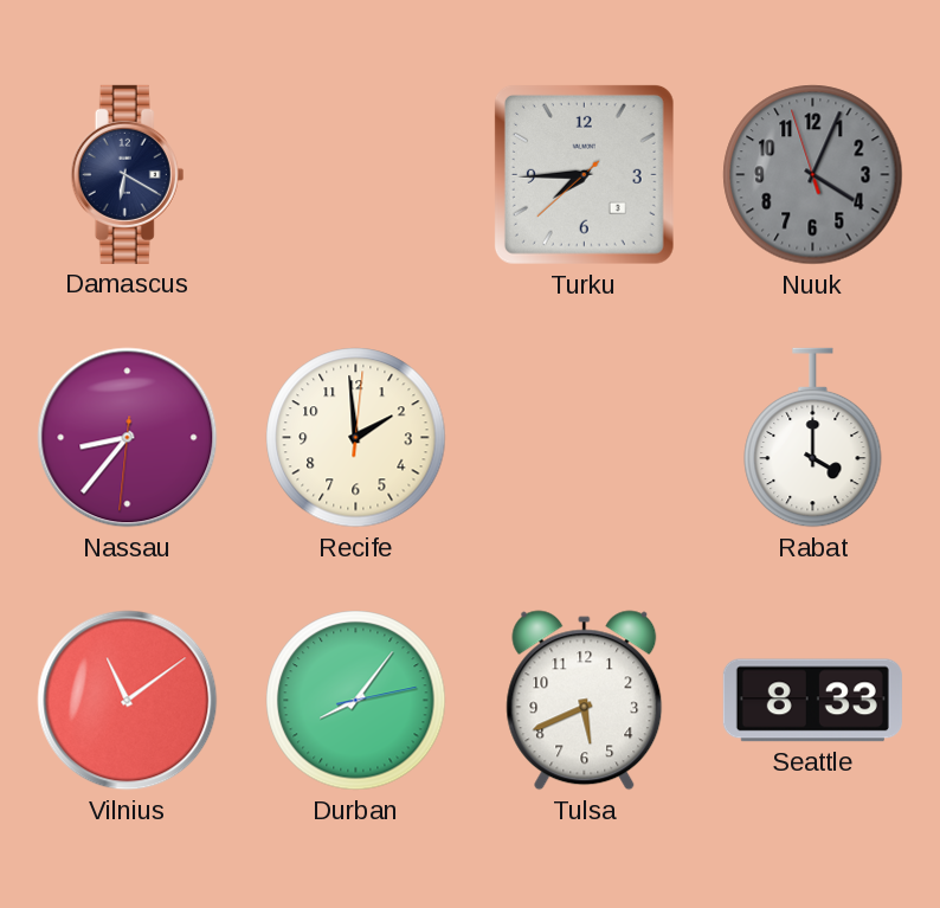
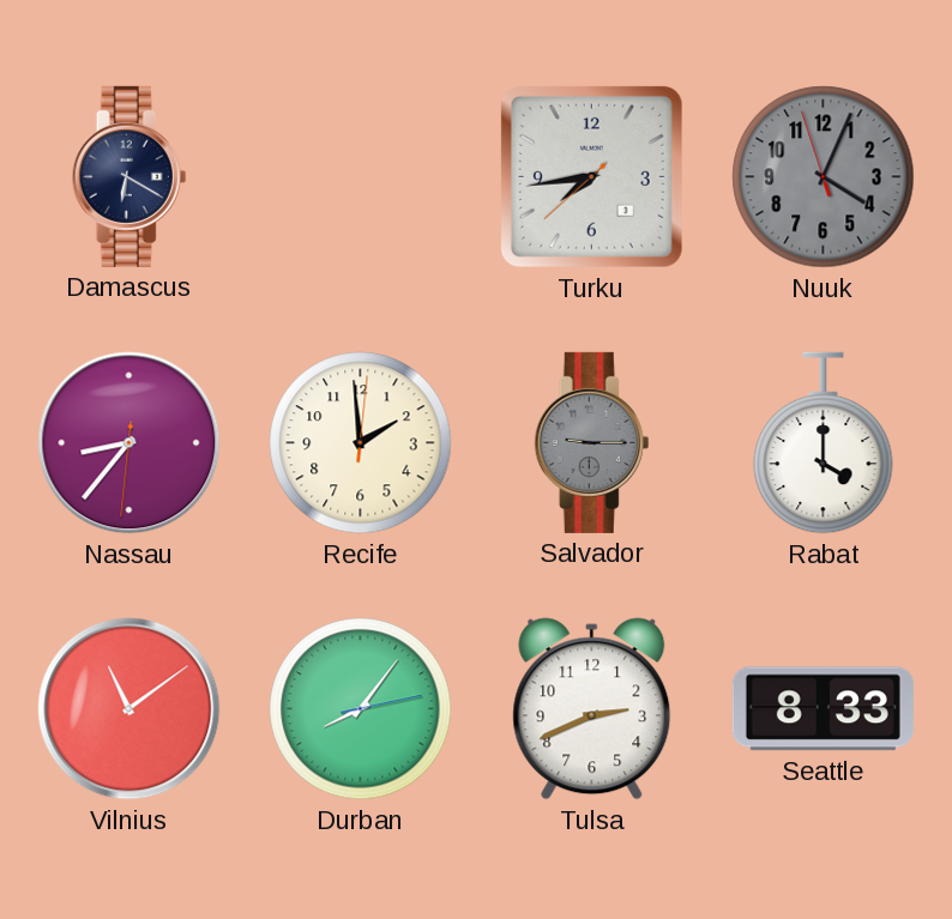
Turku: 7:44 -> 7:43
Salvador: none -> 9:15
Tulsa: 5:41 -> 2:41
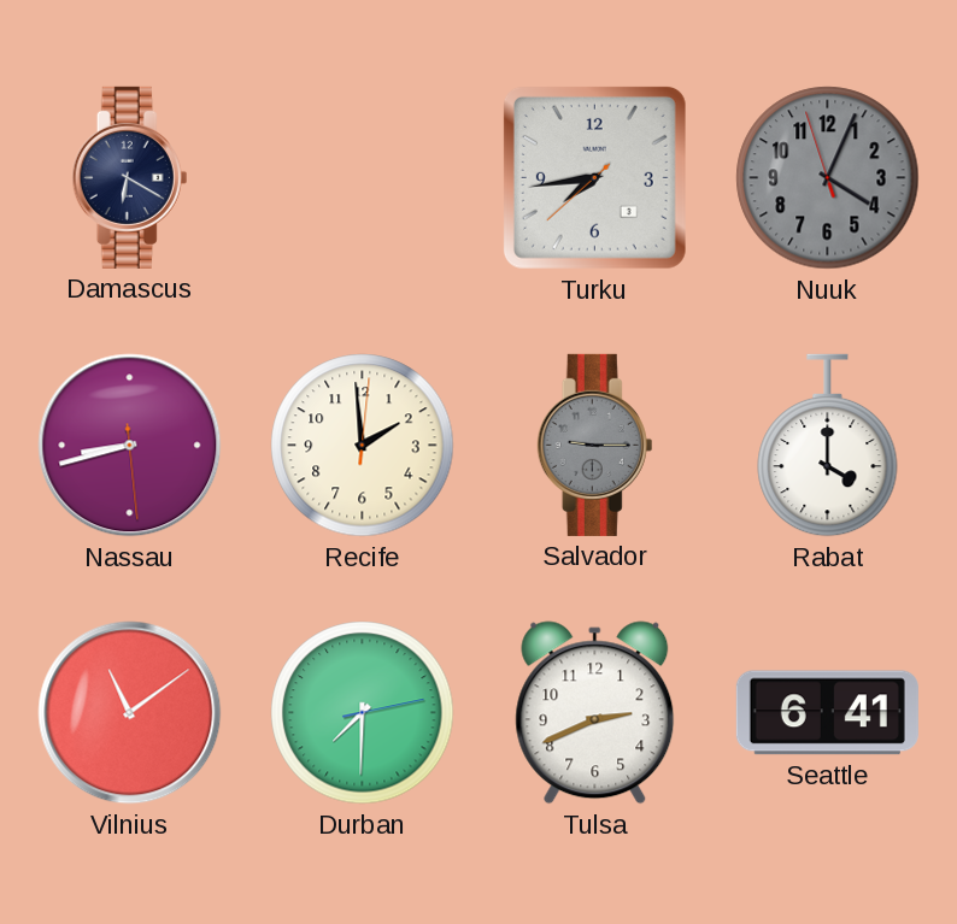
Nassau: 8:36 -> 8:42
Durban: 8:06 -> 7:30
Seattle: 8:33 -> 6:41
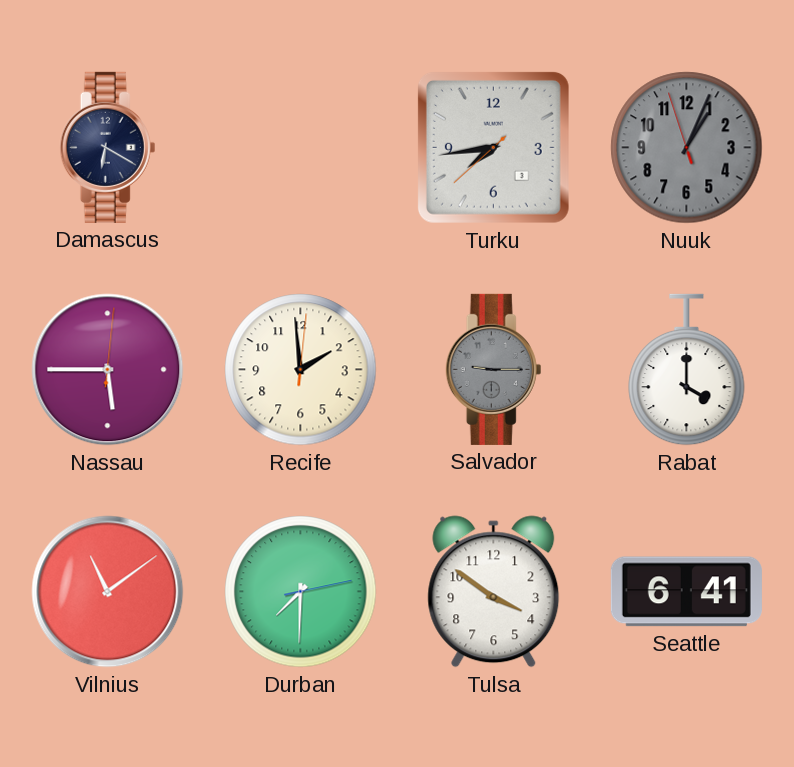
Nuuk: 4:03 -> 1:03
Nassau: 8:42 -> 5:45
Tulsa: 2:41 -> 3:51
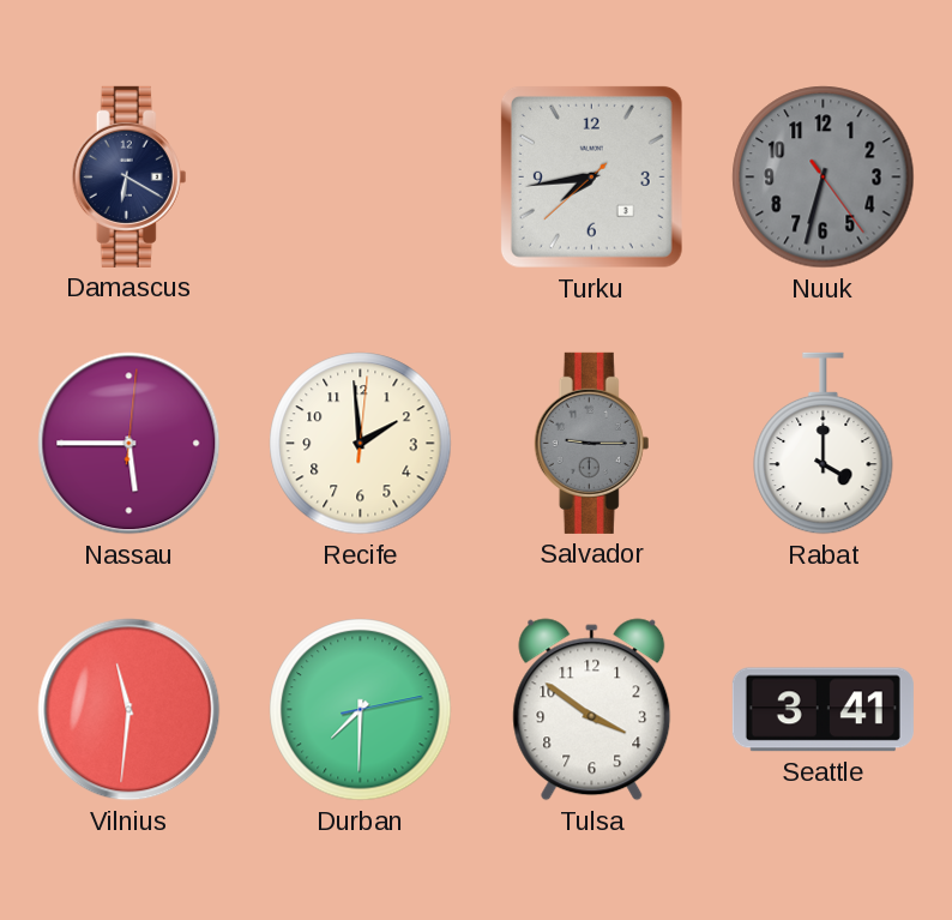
Nuuk: 1:03 -> 6:32
Vilnius: 11:09 -> 11:31
Seattle: 6:41 -> 3:41
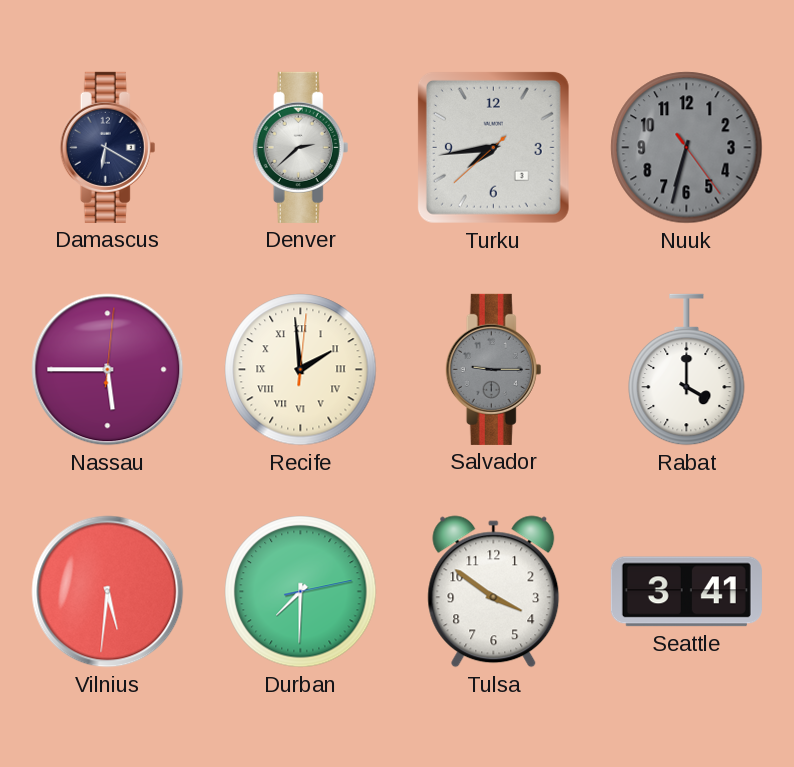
Denver: none -> 2:38
Recife numerals: Arabic -> Roman
Vilnius: 11:31 -> 5:31
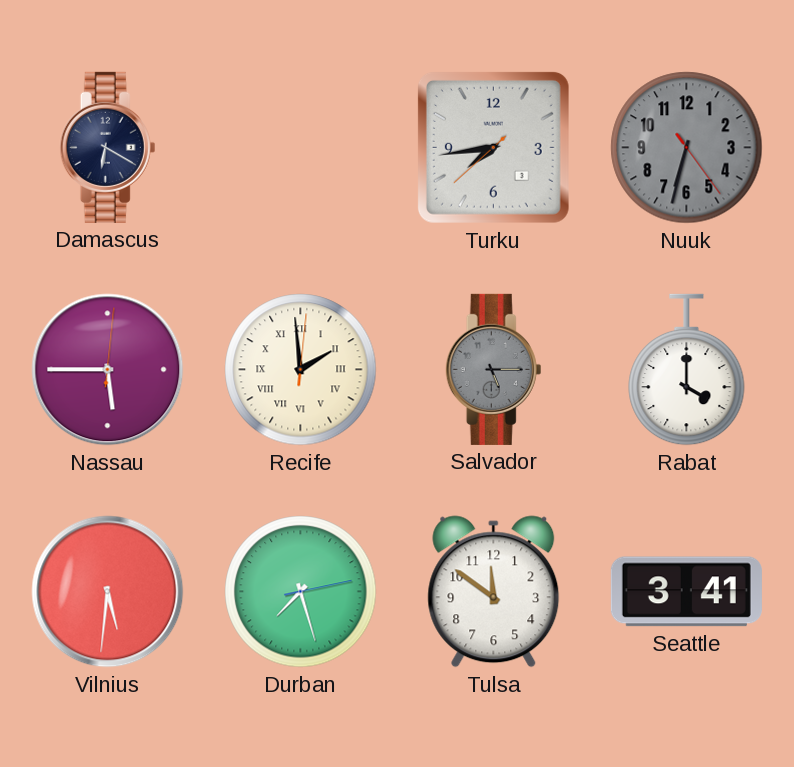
Denver: 2:38 -> none
Salvador: 9:15 -> 5:15
Durban: 7:30 -> 7:27
Tulsa: 3:51 -> 11:51
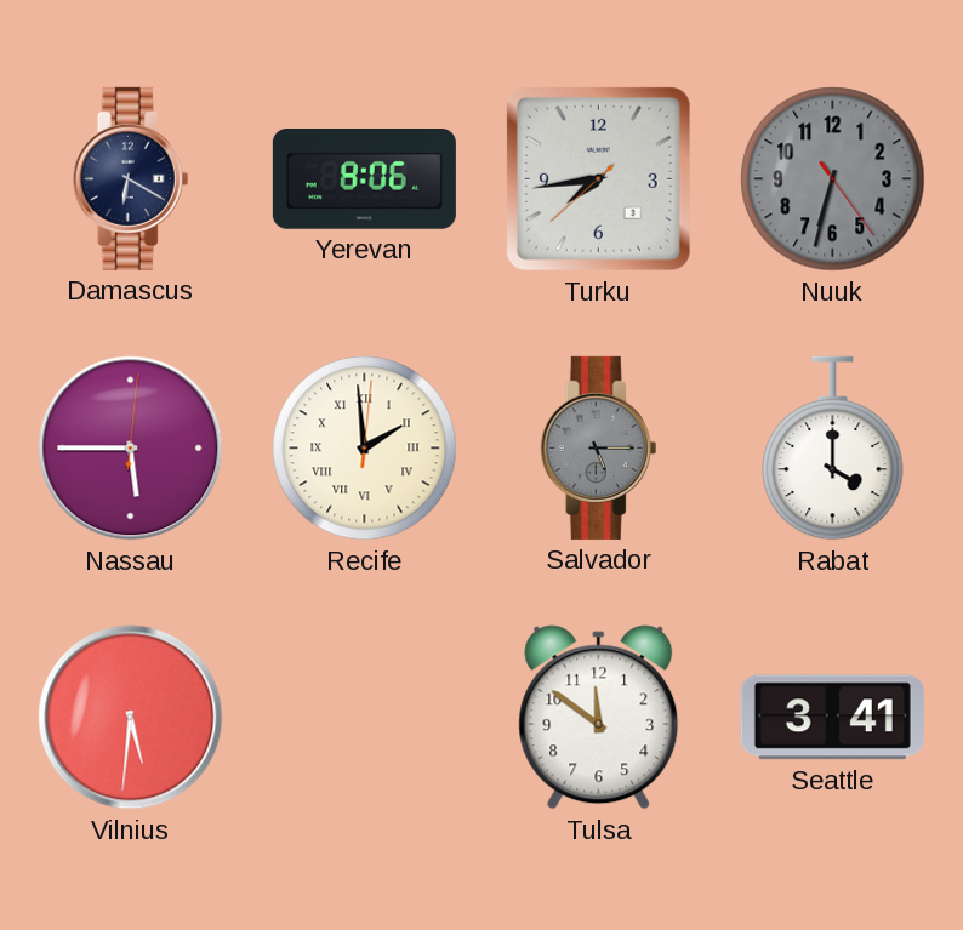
Yerevan: none -> 8:06
Durban: 7:27 -> none
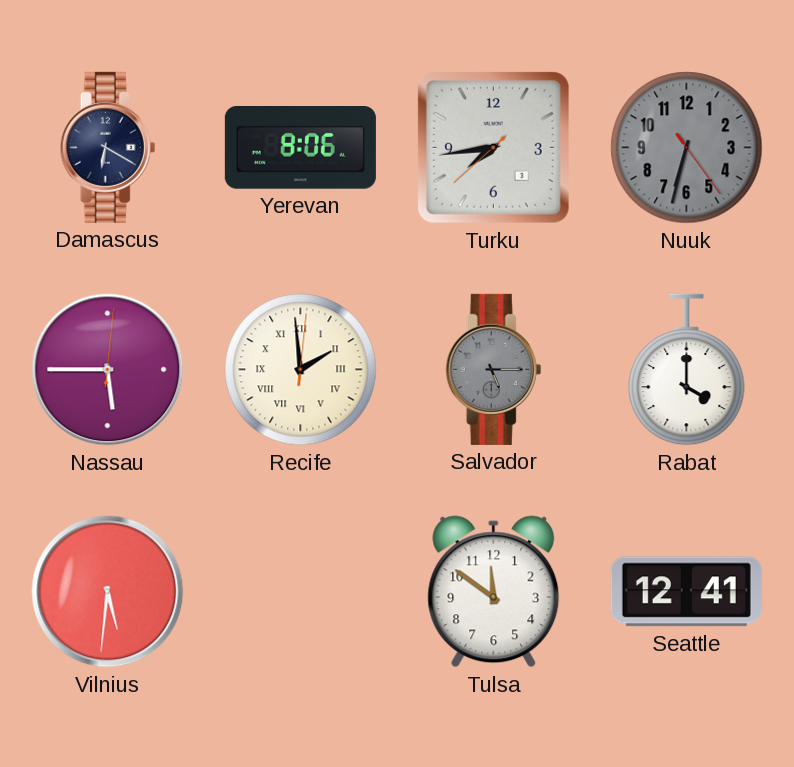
Seattle: 3:41 -> 12:41
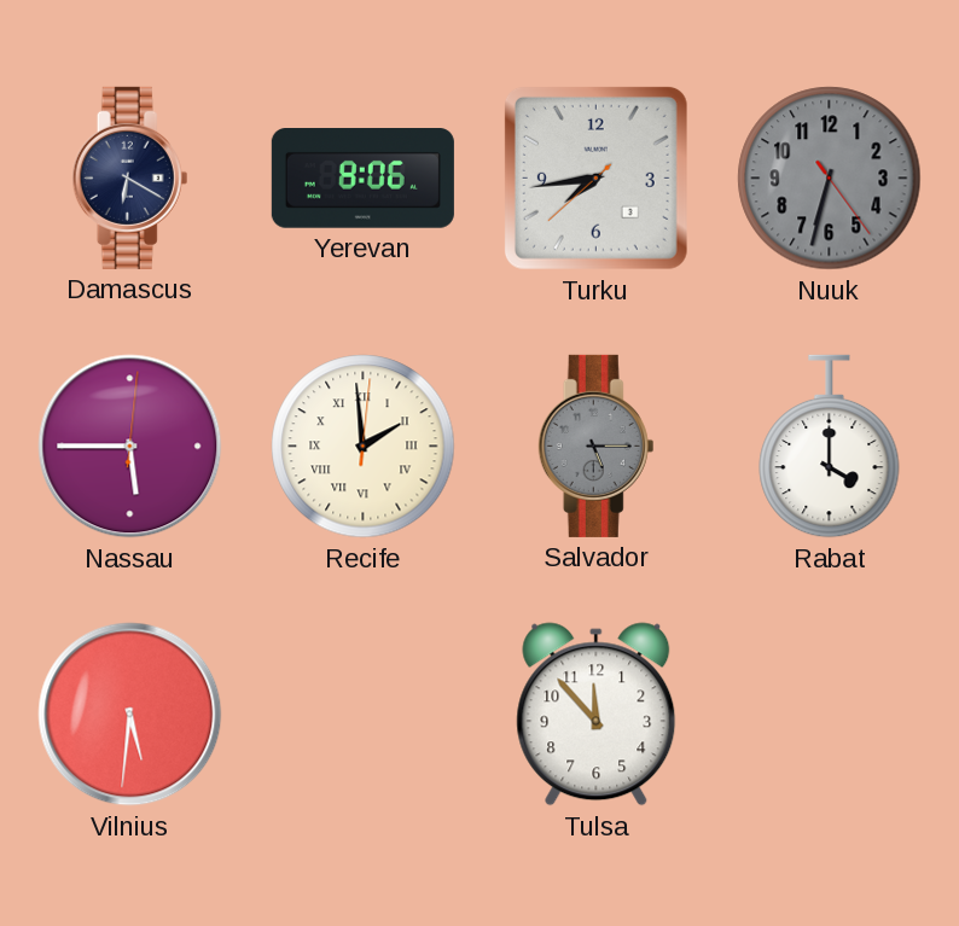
Tulsa: 11:51 -> 11:53
Seattle: 12:41 -> none
